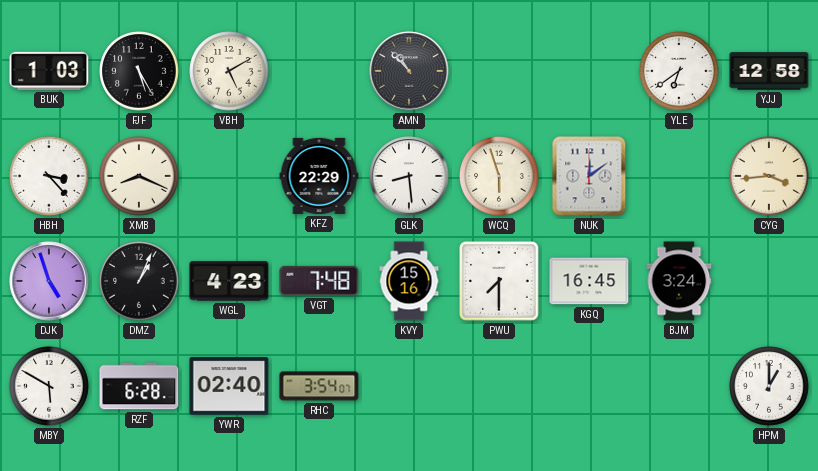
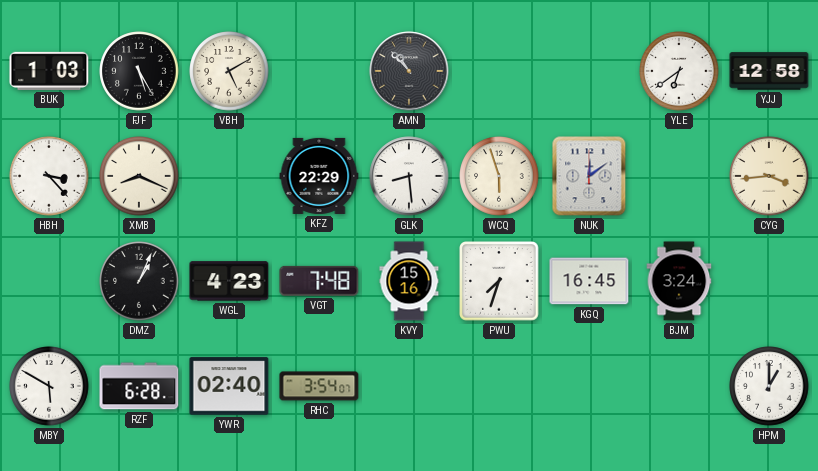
DJK: 4:57 -> none
PWU: 7:30 -> 7:33
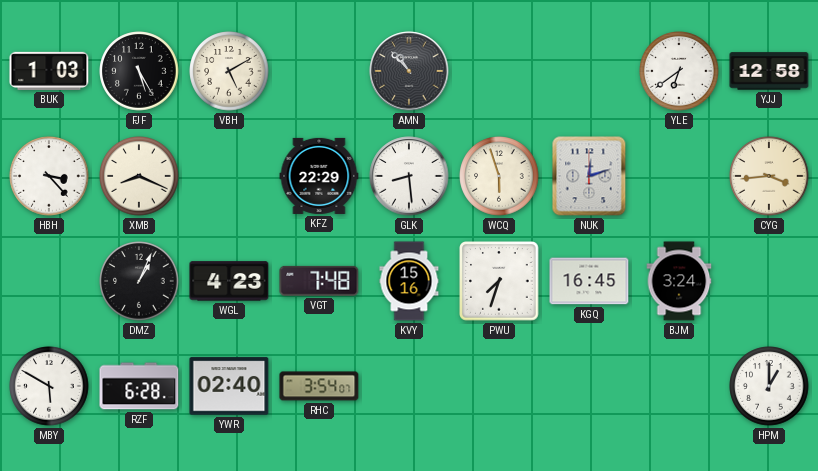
NUK: 12:09 -> 12:12
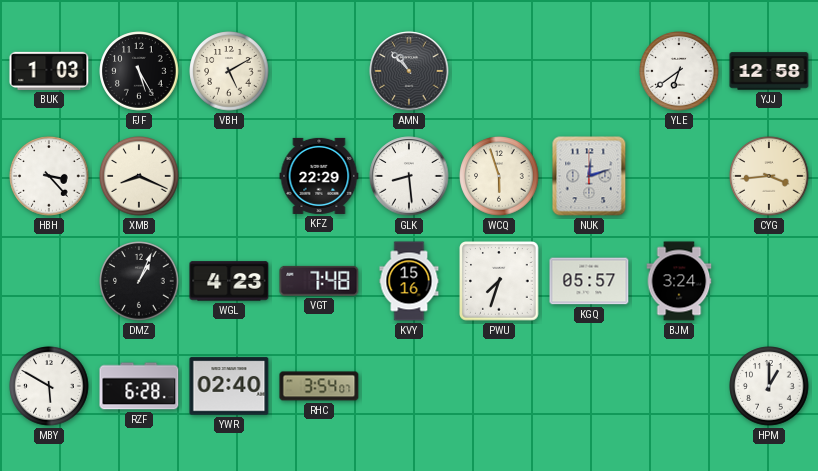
KGQ: 16:45 -> 05:57
